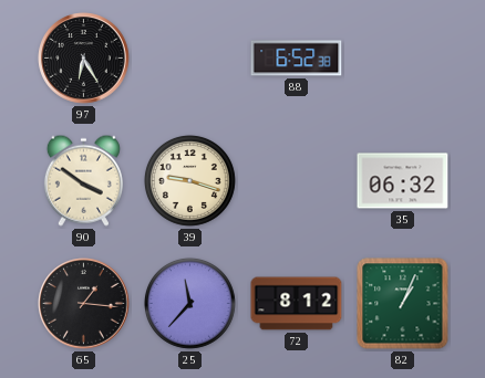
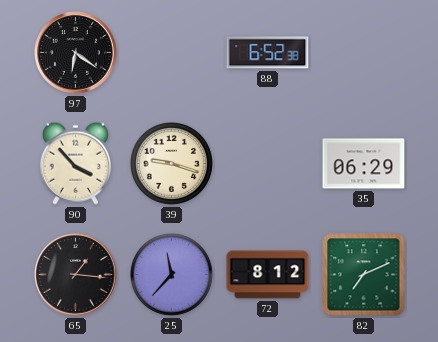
97: 6:25 -> 6:21
90: 3:51 -> 3:53
35: 06:32 -> 06:29
82: 1:04 -> 7:11
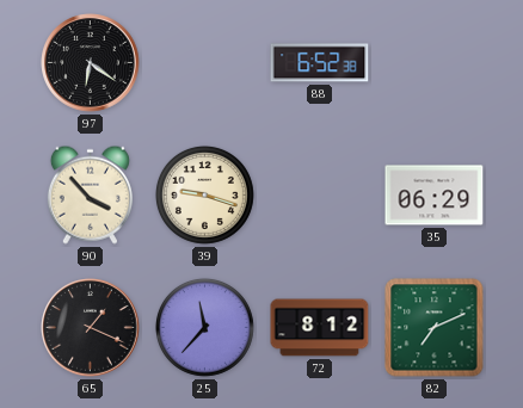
65: 1:16 -> 1:19
